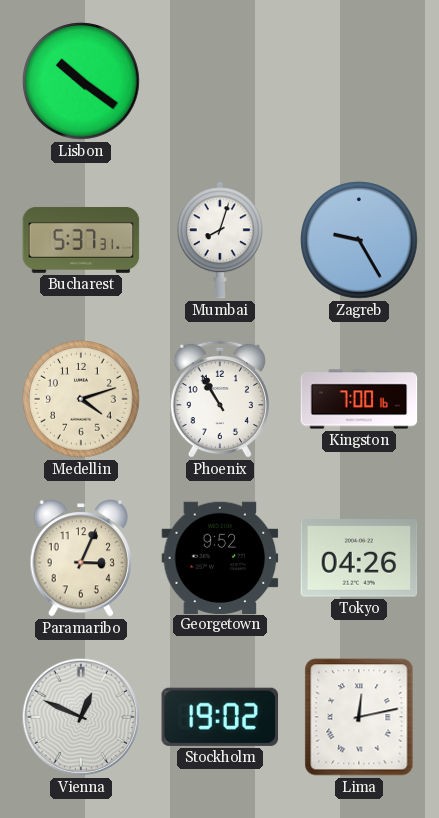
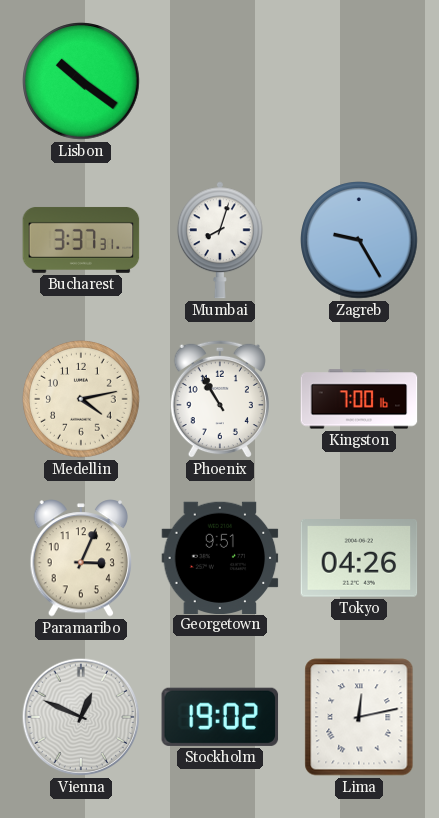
Bucharest: 5:37 -> 3:37
Medellin: 4:12 -> 4:13
Georgetown: 9:52 -> 9:51
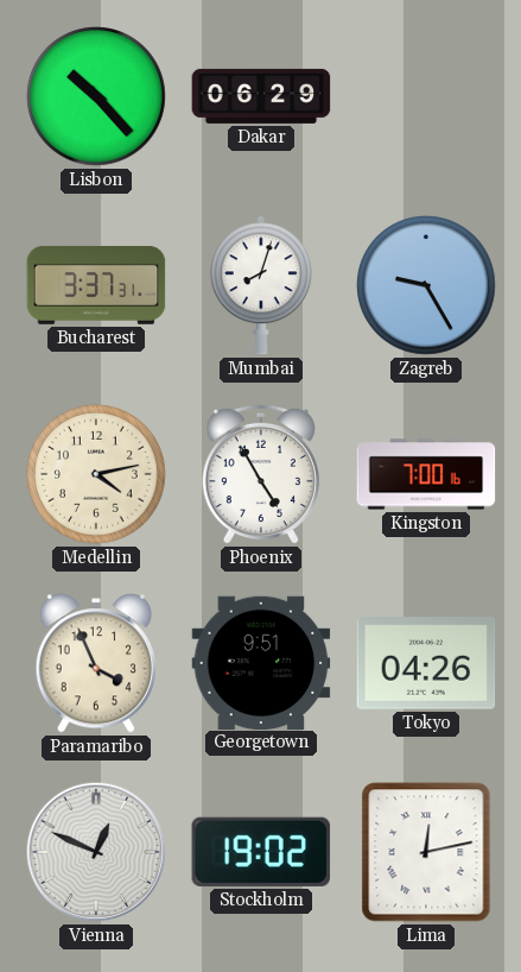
Lisbon: 10:21 -> 10:23
Dakar: none -> 06:29
Phoenix: 10:55 -> 4:55
Paramaribo: 3:04 -> 3:56
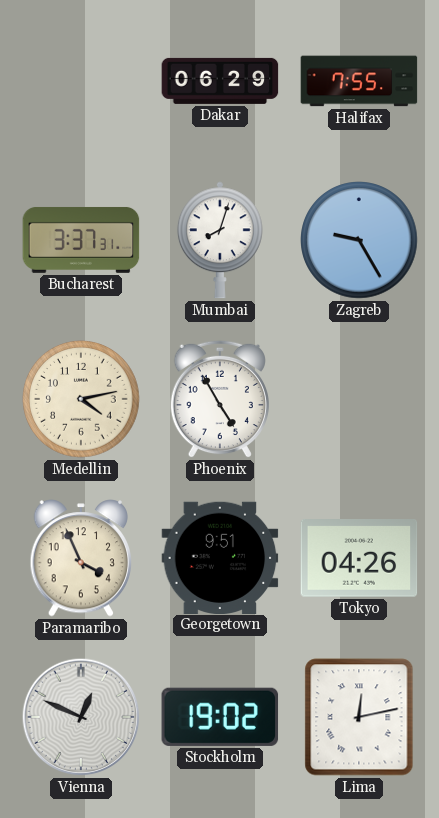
Lisbon: 10:23 -> none
Halifax: none -> 7:55
Kingston: 7:00 -> none
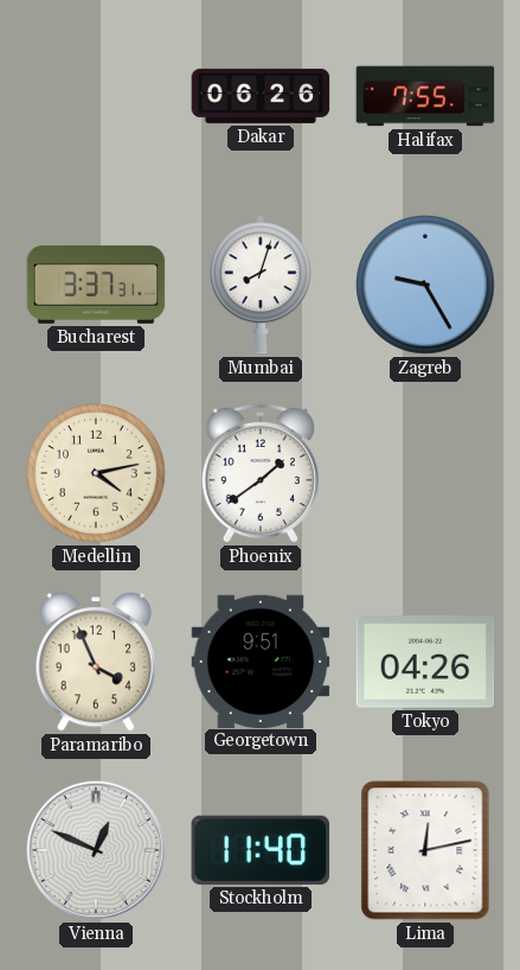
Dakar: 06:29 -> 06:26
Phoenix: 4:55 -> 1:39
Stockholm: 19:02 -> 11:40
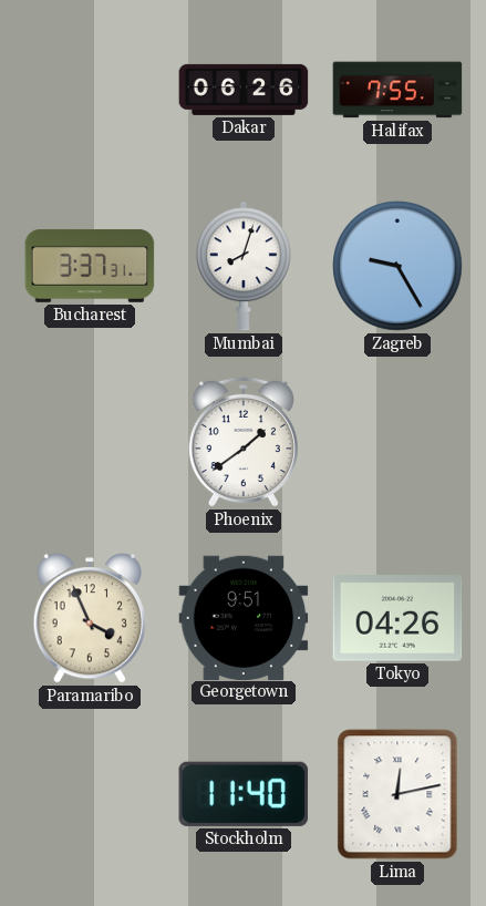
Medellin: 4:13 -> none
Vienna: 12:49 -> none
